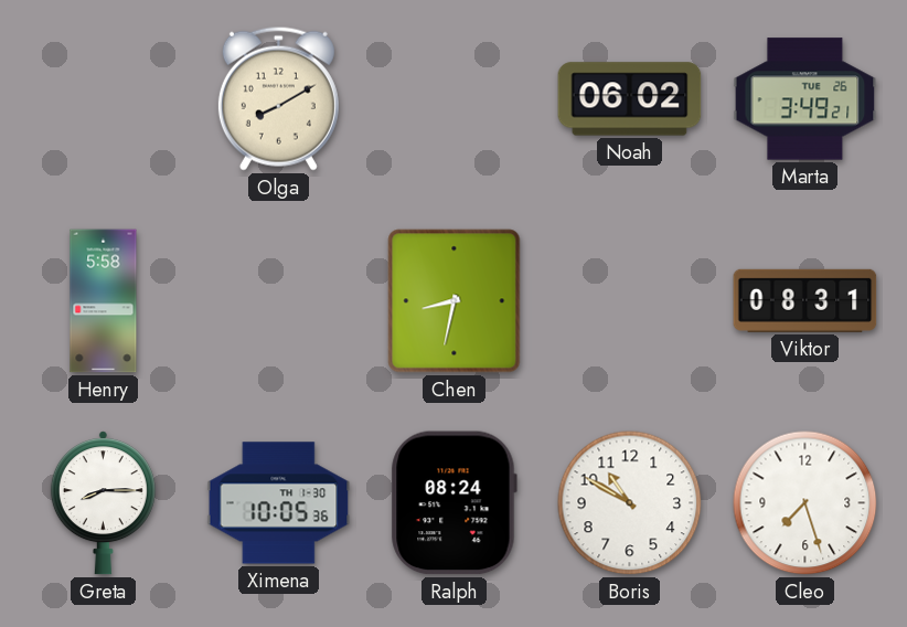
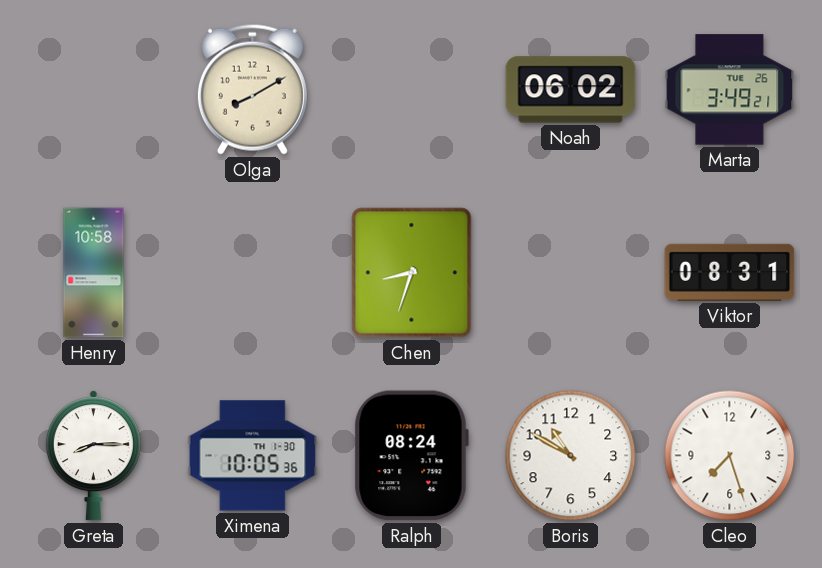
Henry: 5:58 -> 10:58
Chen: 8:32 -> 8:33
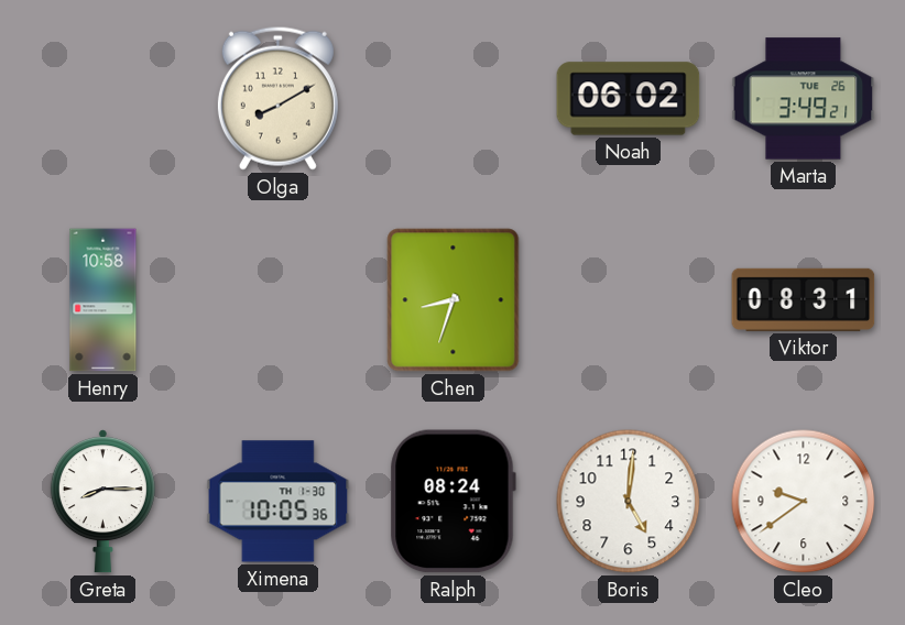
Boris: 10:50 -> 5:01
Cleo: 7:27 -> 9:39
